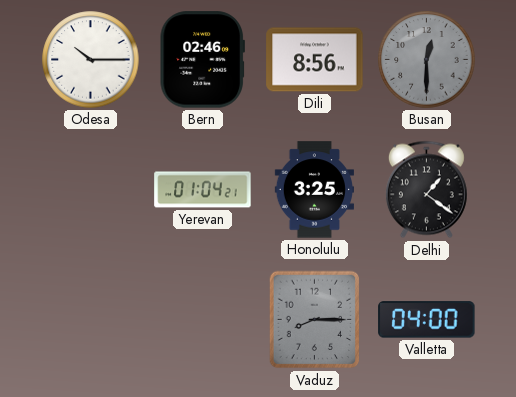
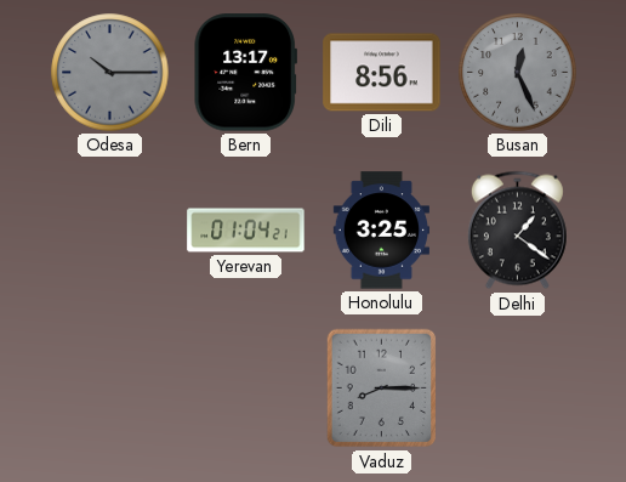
Odesa dial: white -> grey
Bern: 02:46 -> 13:17
Busan: 12:30 -> 12:26
Valletta: 04:00 -> none
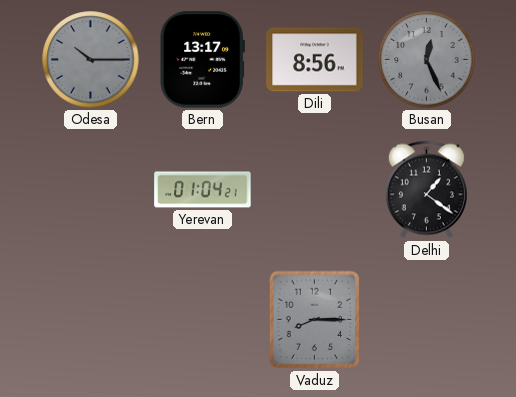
Honolulu: 3:25 -> none
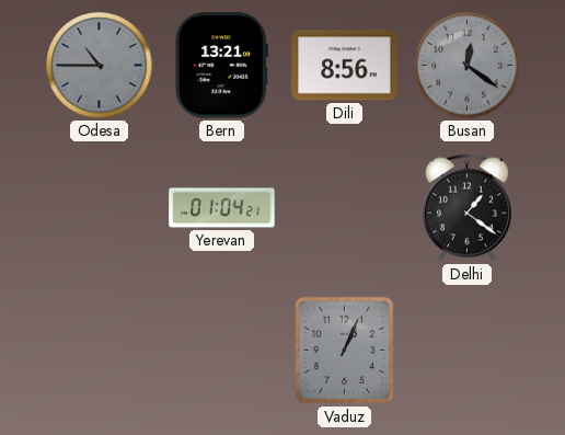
Odesa: 10:15 -> 10:45
Bern: 13:17 -> 13:21
Busan: 12:26 -> 12:21
Vaduz: 8:15 -> 1:04
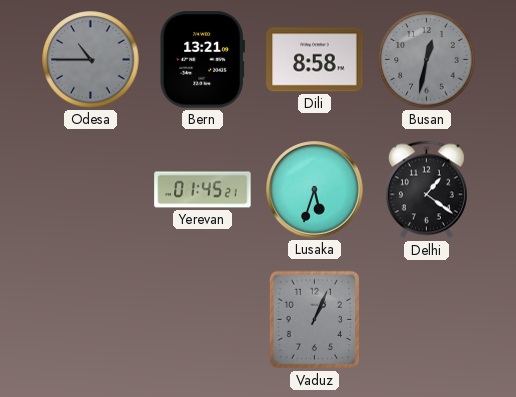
Dili: 8:56 -> 8:58
Busan: 12:21 -> 12:32
Yerevan: 01:04 -> 01:45
Lusaka: none -> 5:33
